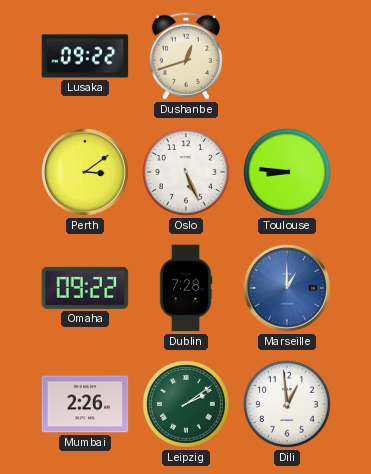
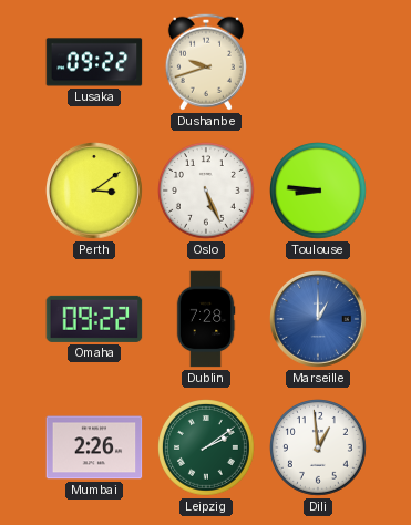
Dushanbe: 12:42 -> 9:42
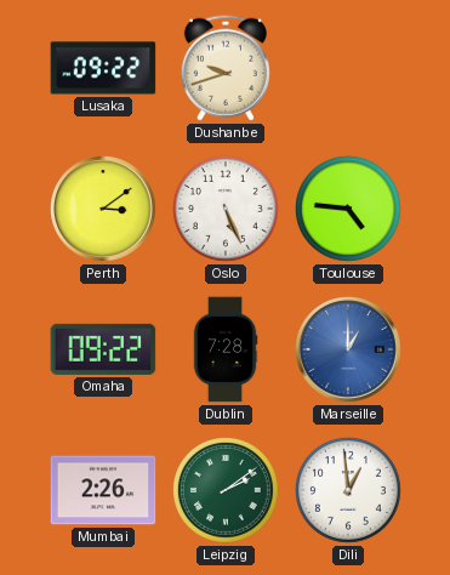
Toulouse: 8:46 -> 4:46
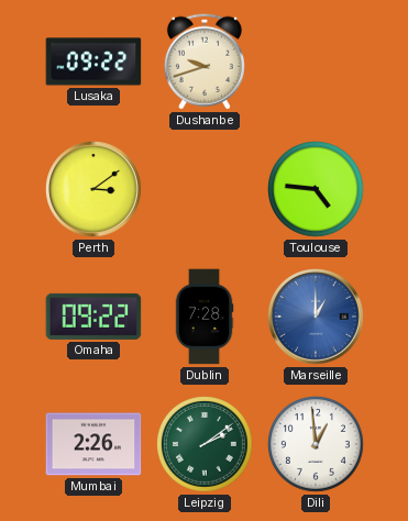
Oslo: 5:26 -> none
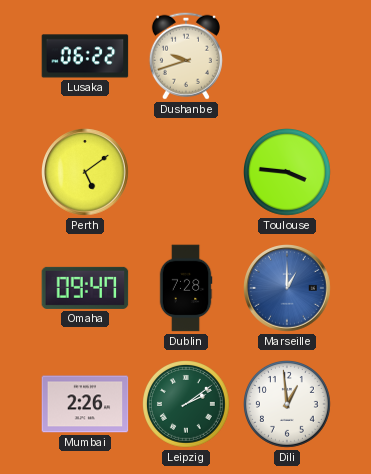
Lusaka: 09:22 -> 06:22
Perth: 3:09 -> 5:09
Toulouse: 4:46 -> 3:46
Omaha: 09:22 -> 09:47
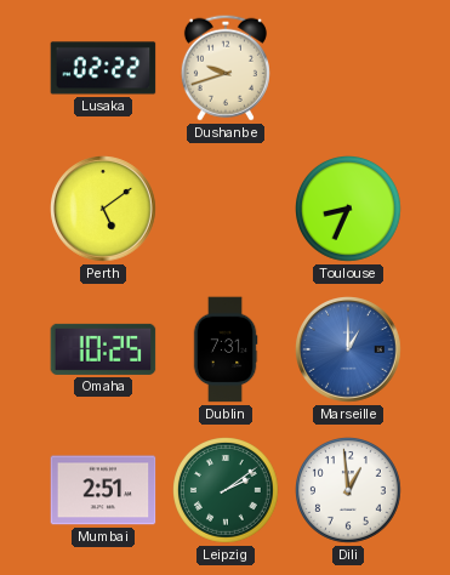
Lusaka: 06:22 -> 02:22
Toulouse: 3:46 -> 8:34
Omaha: 09:47 -> 10:25
Dublin: 7:28 -> 7:31
Mumbai: 2:26 -> 2:51
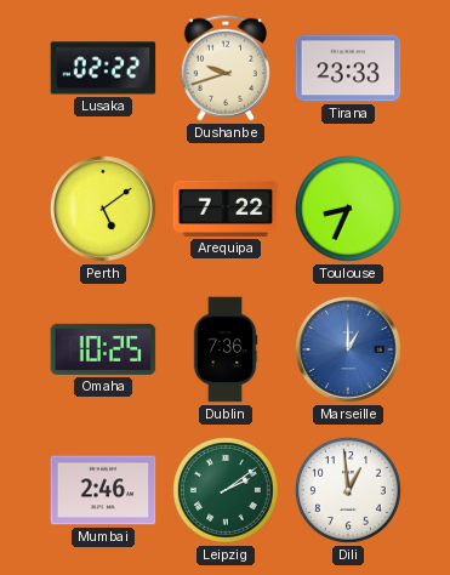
Tirana: none -> 23:33
Arequipa: none -> 7:22
Dublin: 7:31 -> 7:36
Mumbai: 2:51 -> 2:46
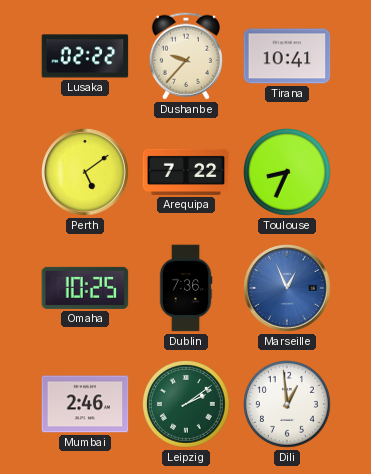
Dushanbe: 9:42 -> 9:37
Tirana: 23:33 -> 10:41
Marseille: 1:00 -> 12:56
